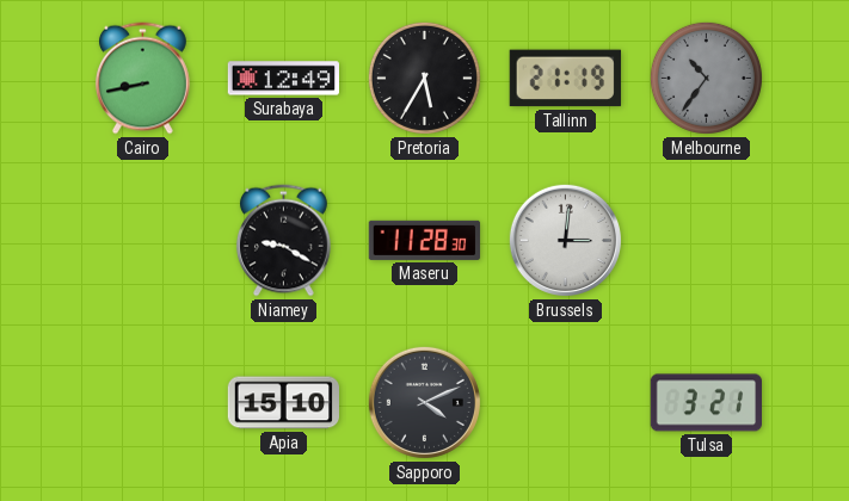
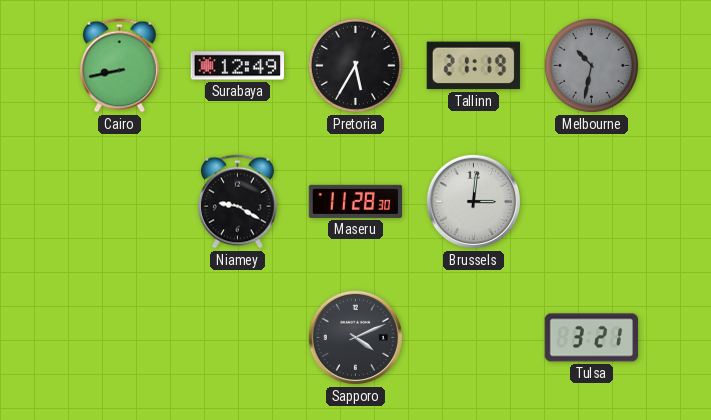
Melbourne: 10:36 -> 10:32
Apia: 15:10 -> none
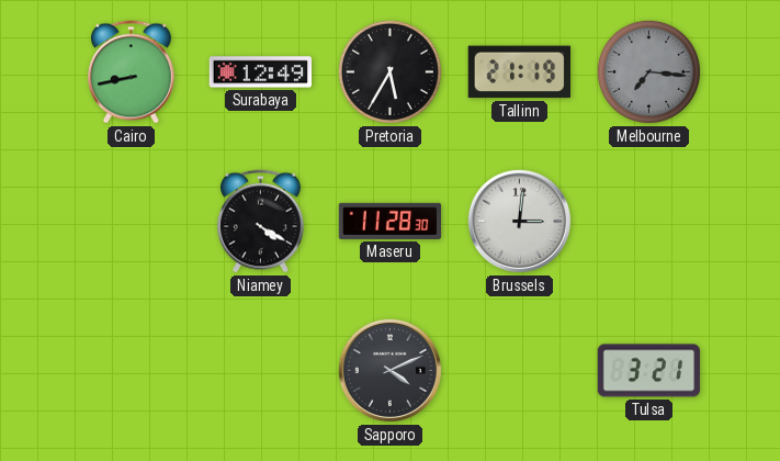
Melbourne: 10:32 -> 7:16
Niamey: 9:20 -> 4:20
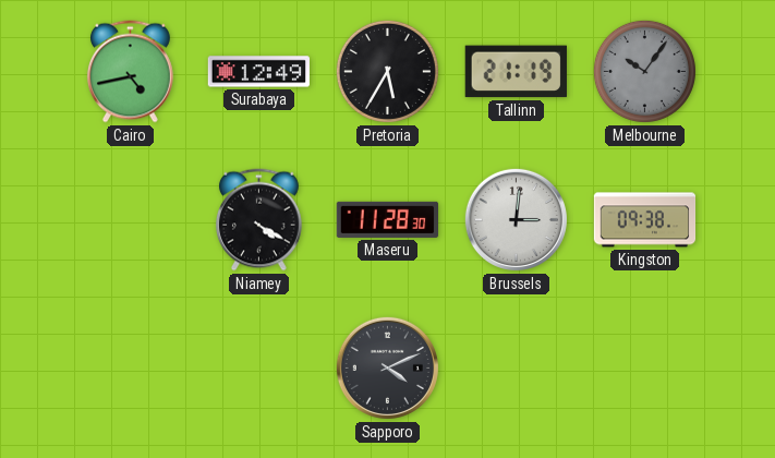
Cairo: 8:43 -> 4:43
Melbourne: 7:16 -> 10:06
Kingston: none -> 09:38
Tulsa: 3:21 -> none
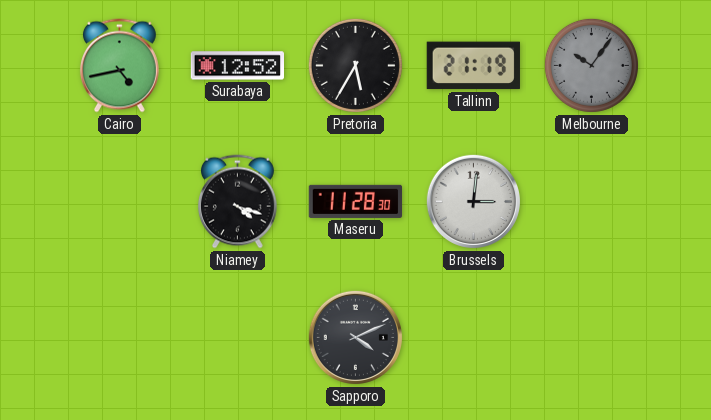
Surabaya: 12:49 -> 12:52
Niamey: 4:20 -> 4:18
Kingston: 09:38 -> none
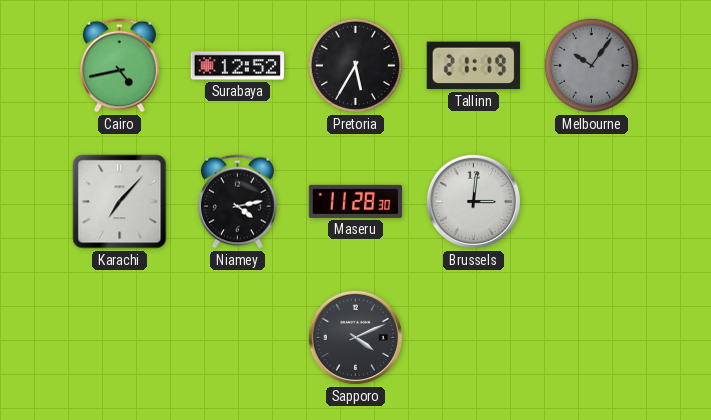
Karachi: none -> 7:07
Niamey: 4:18 -> 4:13
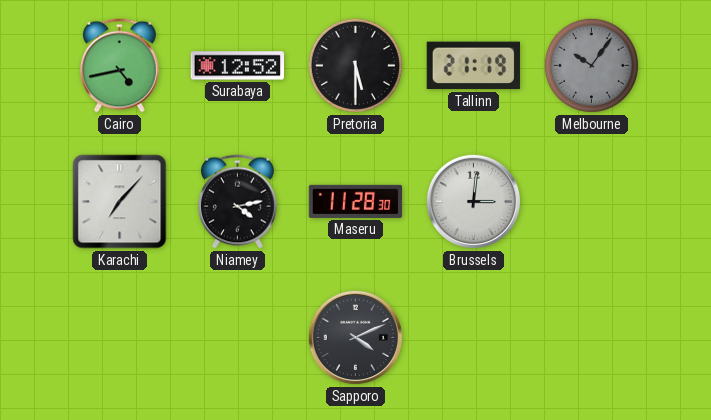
Pretoria: 5:35 -> 5:30
